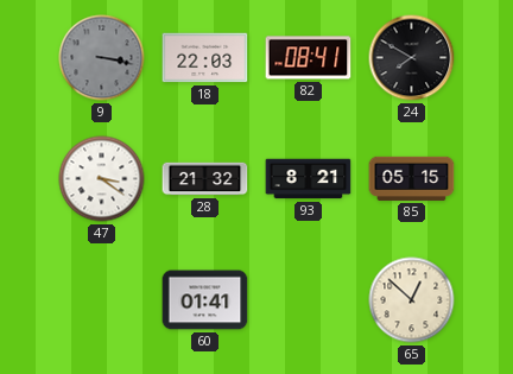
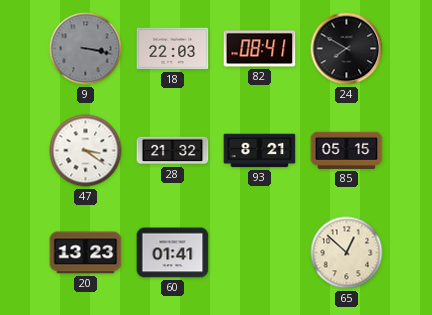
20: none -> 13:23
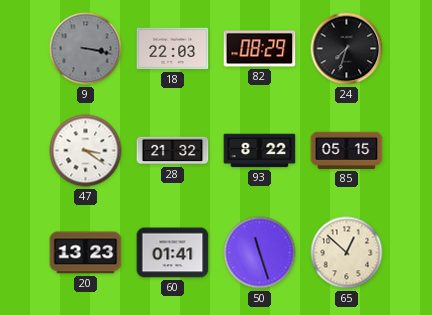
82: 08:41 -> 08:29
24: 7:50 -> 7:33
93: 8:21 -> 8:22
50: none -> 11:27
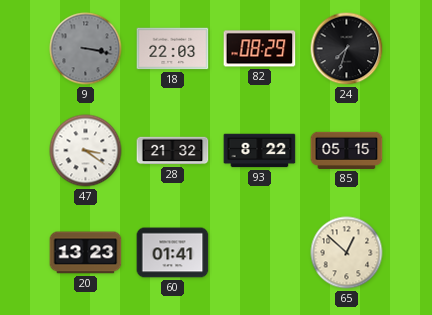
50: 11:27 -> none
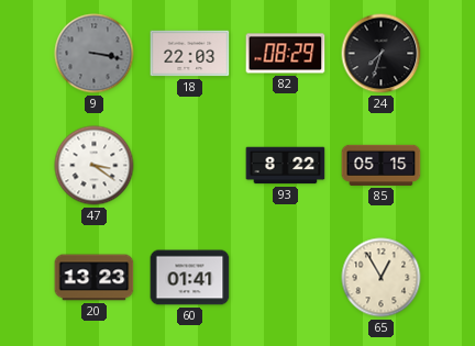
28: 21:32 -> none
65: 12:52 -> 12:55
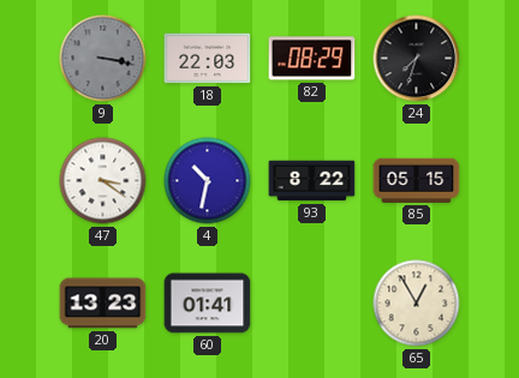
4: none -> 10:32
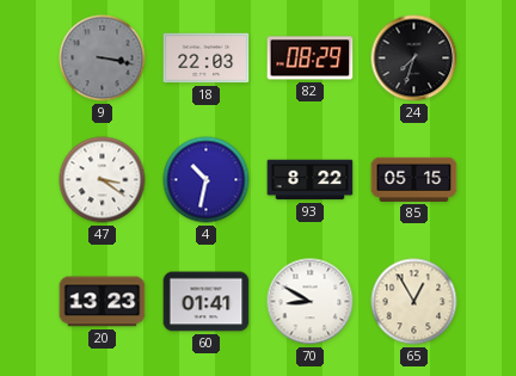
70: none -> 8:50
